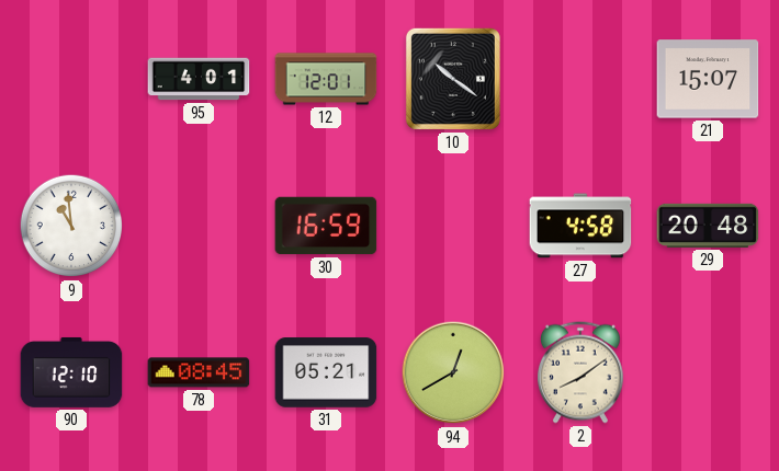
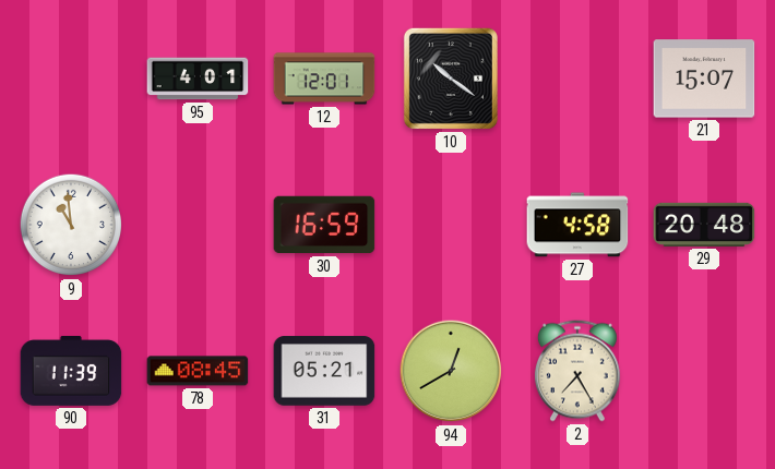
90: 12:10 -> 11:39
2: 8:09 -> 7:25
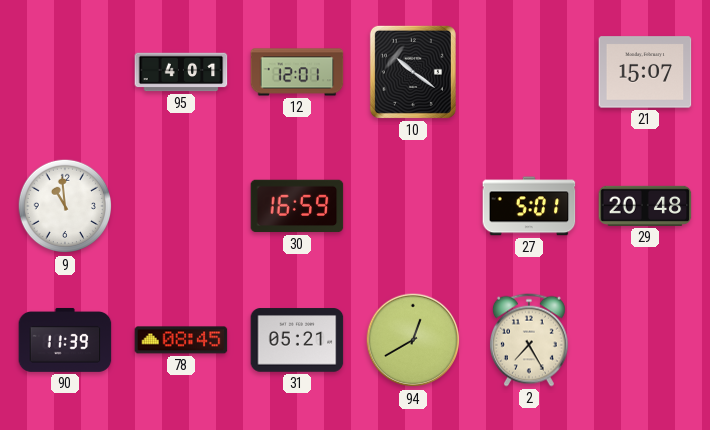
27: 4:58 -> 5:01
